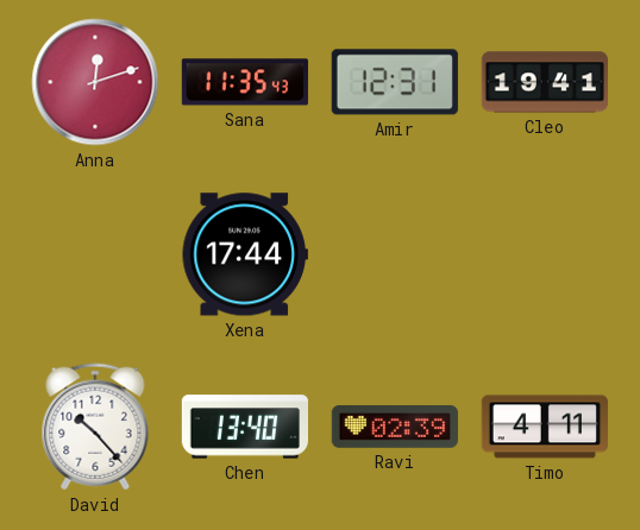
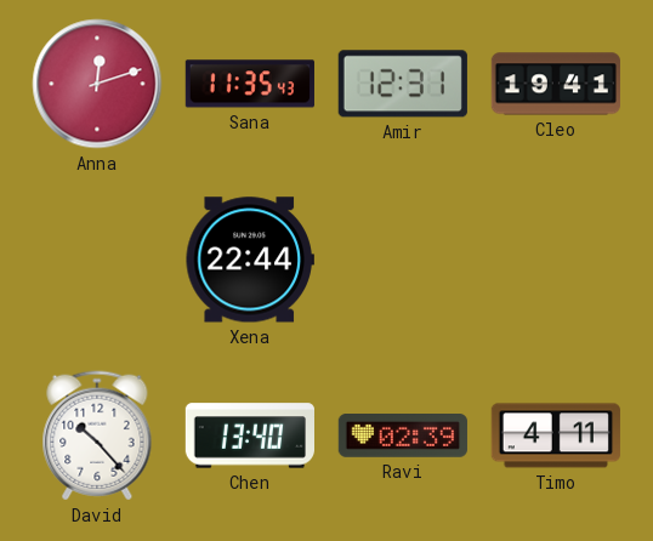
Xena: 17:44 -> 22:44
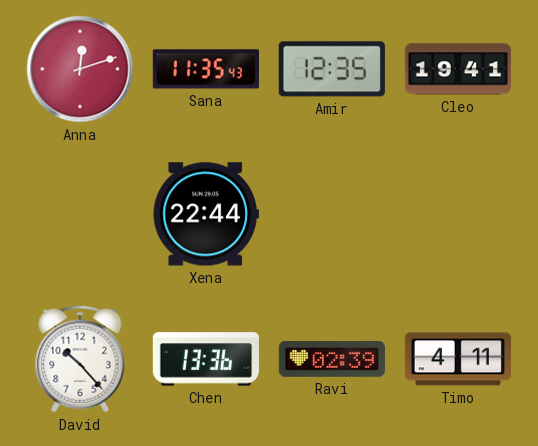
Amir: 12:31 -> 12:35
Chen: 13:40 -> 13:36
